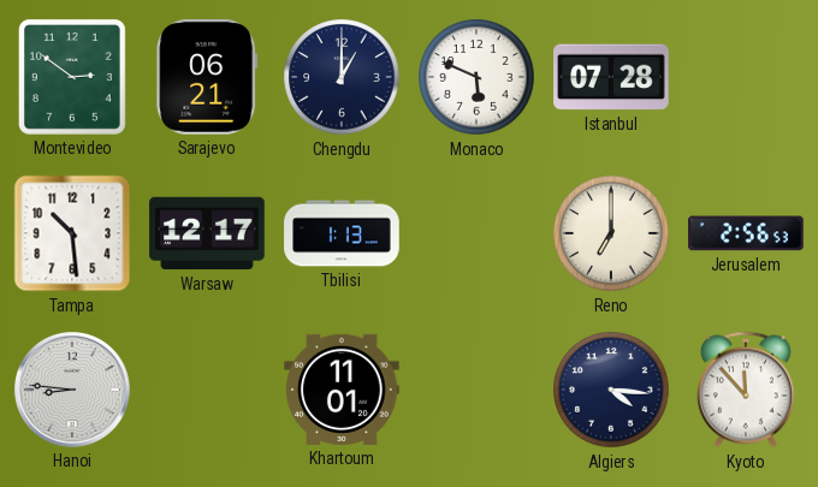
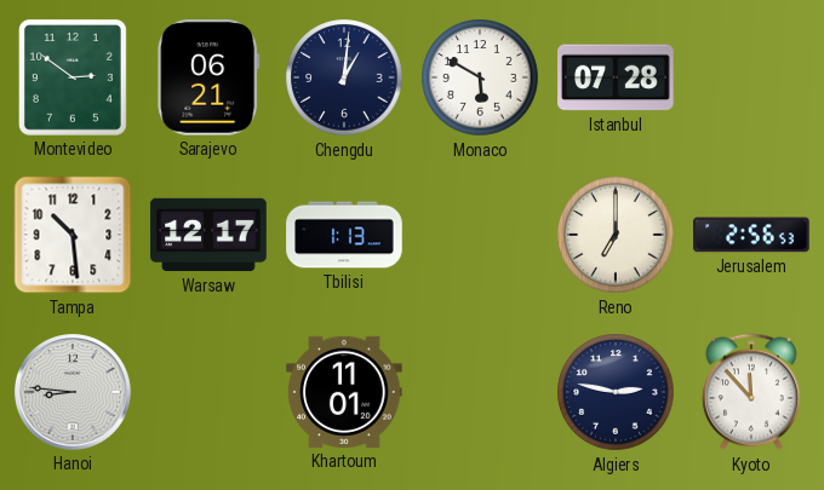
Chengdu: 1:00 -> 1:01
Monaco: 5:49 -> 5:50
Algiers: 4:16 -> 2:47
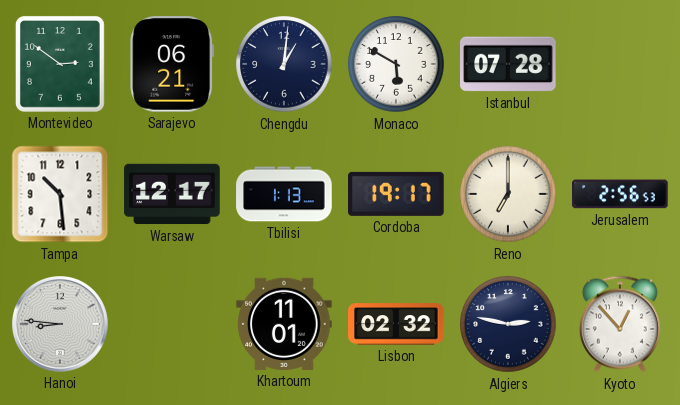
Cordoba: none -> 19:17
Lisbon: none -> 02:32
Kyoto: 11:53 -> 12:53
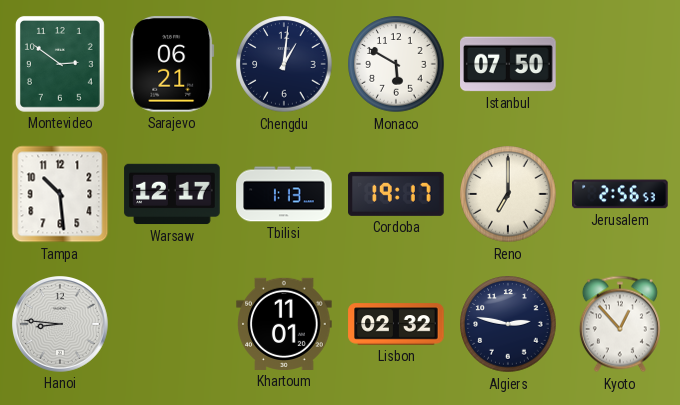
Istanbul: 07:28 -> 07:50
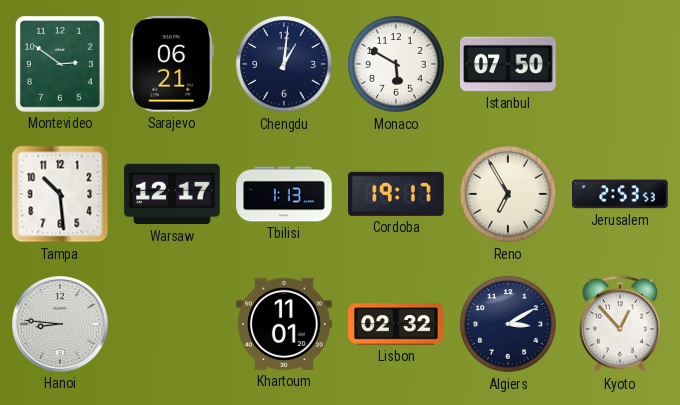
Reno: 7:00 -> 6:55
Jerusalem: 2:56 -> 2:53
Algiers: 2:47 -> 3:10
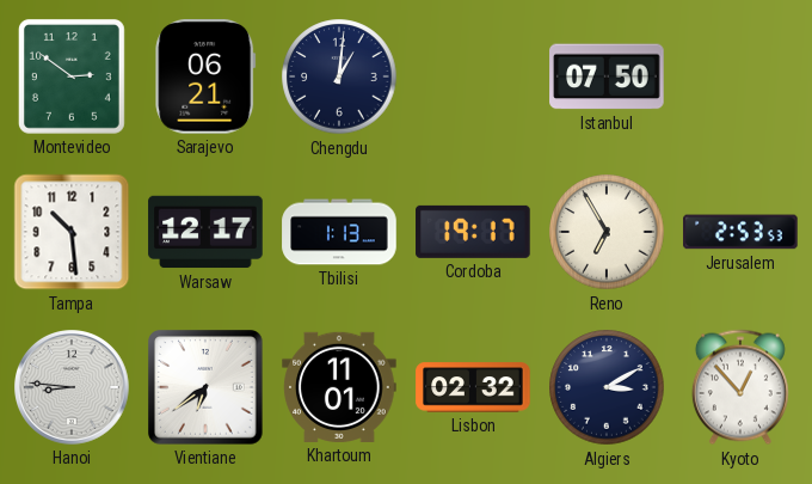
Monaco: 5:50 -> none
Vientiane: none -> 6:39
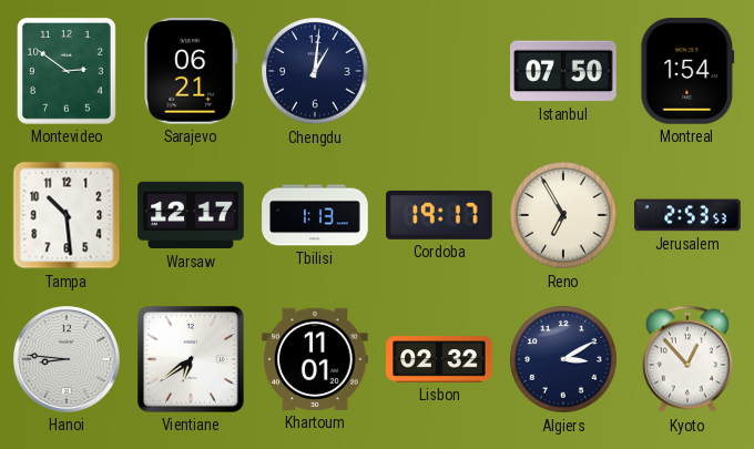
Montreal: none -> 1:54
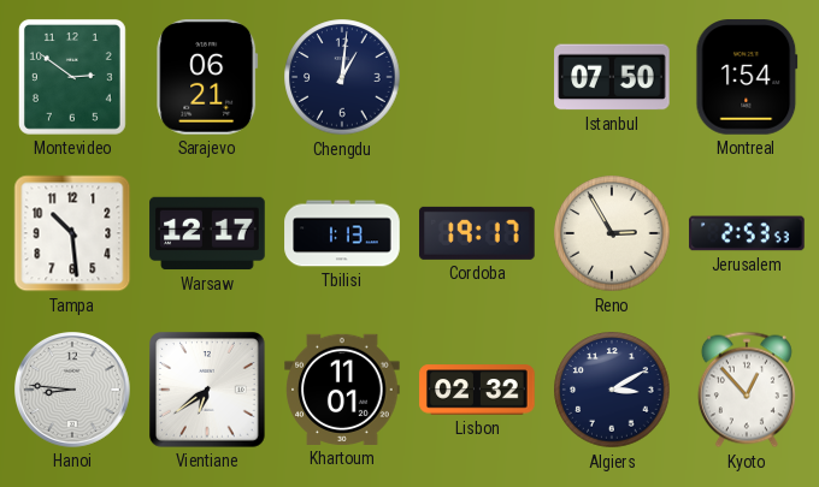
Reno: 6:55 -> 2:55
